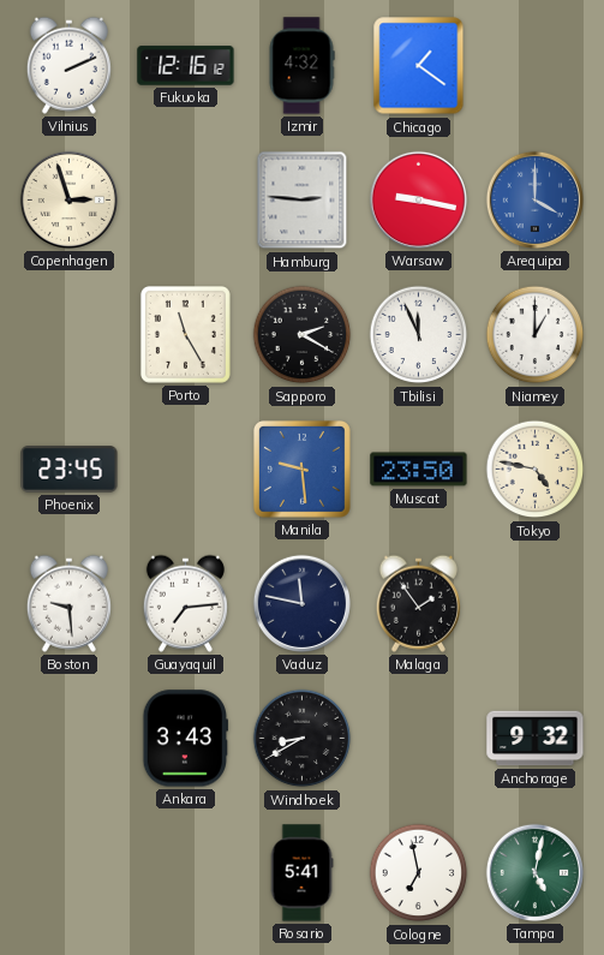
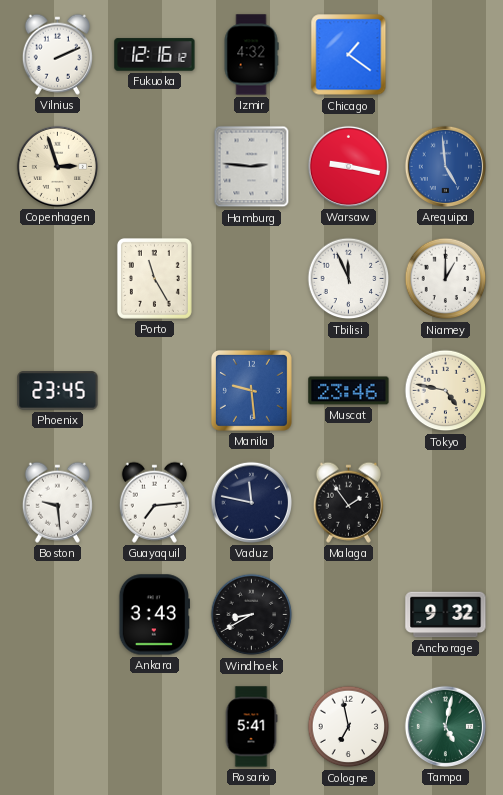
Arequipa: 4:00 -> 4:59
Sapporo: 2:20 -> none
Muscat: 23:50 -> 23:46
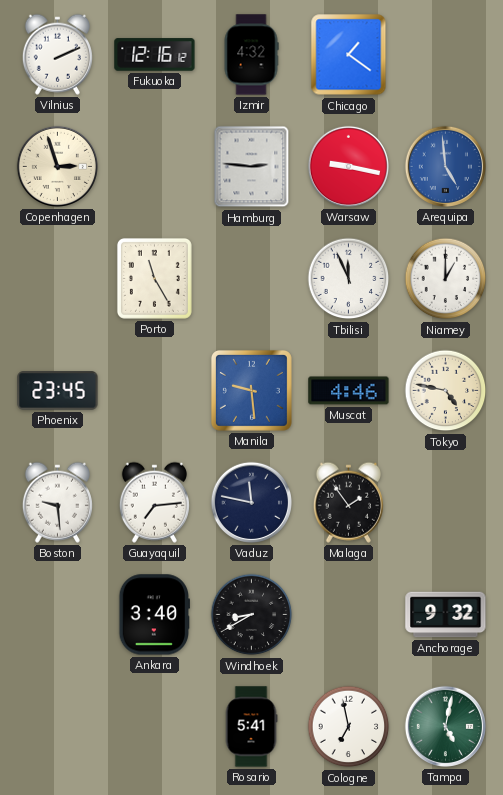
Muscat: 23:46 -> 4:46
Ankara: 3:43 -> 3:40
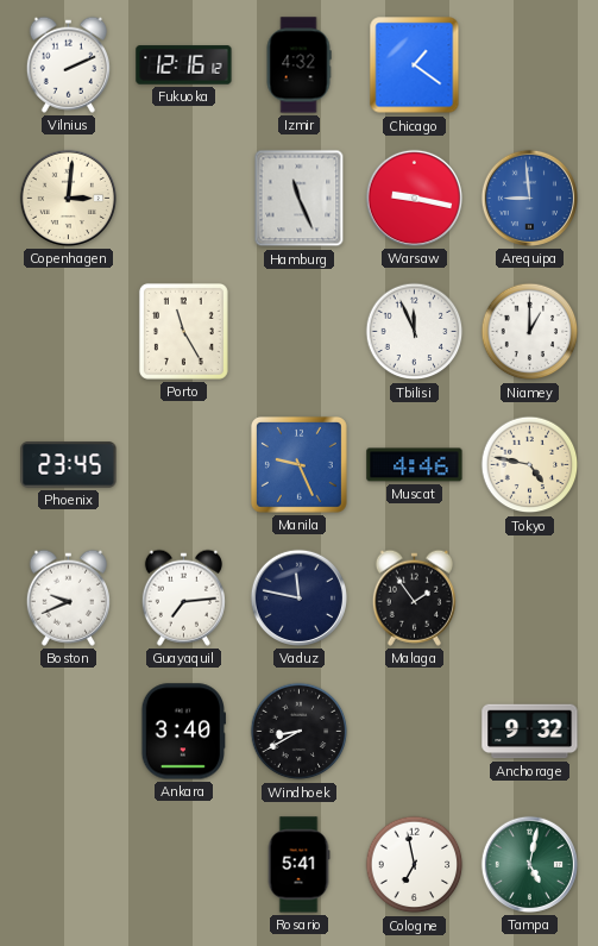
Copenhagen: 2:57 -> 3:01
Hamburg: 2:46 -> 11:26
Arequipa: 4:59 -> 8:59
Manila: 9:29 -> 9:26
Boston: 9:29 -> 9:41
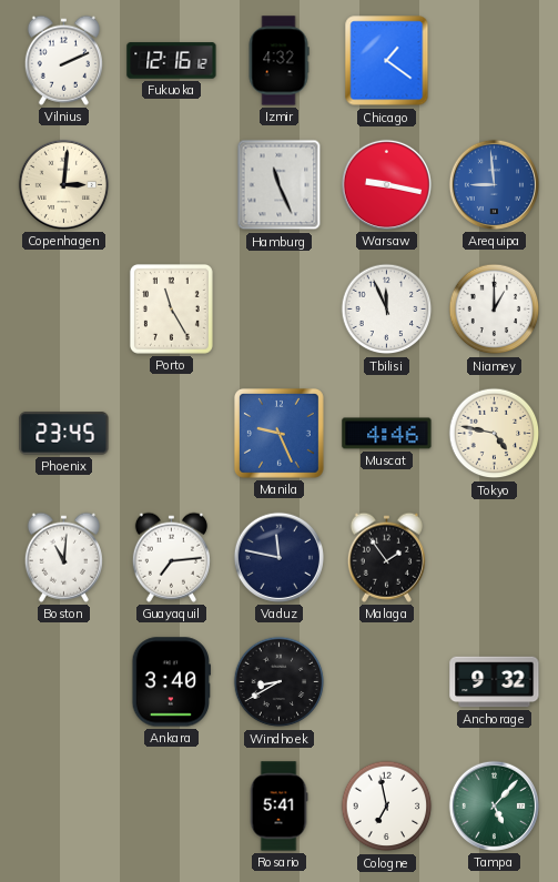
Boston: 9:41 -> 11:01
Tampa: 5:02 -> 5:07
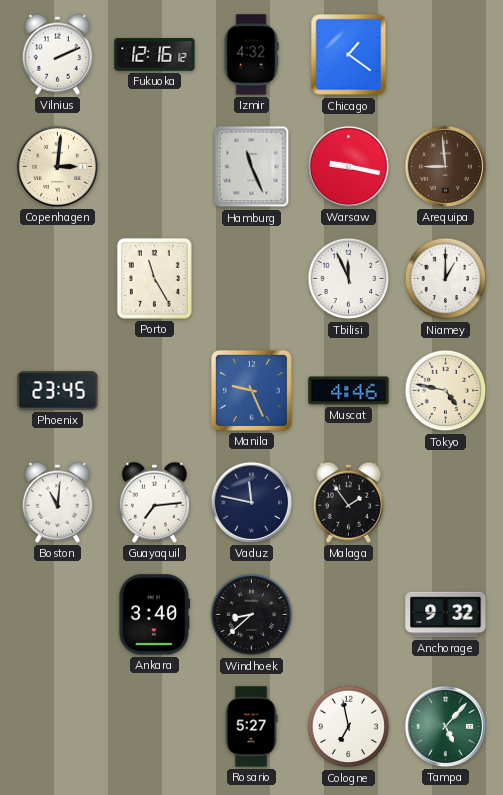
Arequipa dial: blue -> brown
Windhoek: 8:40 -> 8:38
Rosario: 5:41 -> 5:27
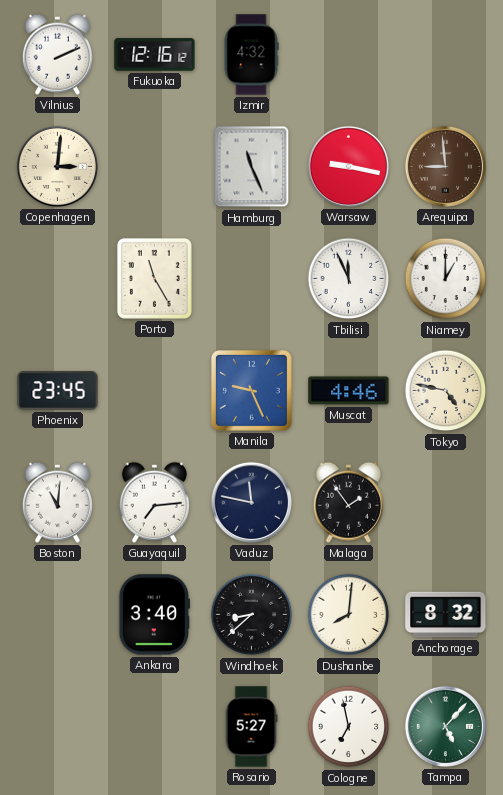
Chicago: 1:21 -> none
Dushanbe: none -> 8:01
Anchorage: 9:32 -> 8:32
